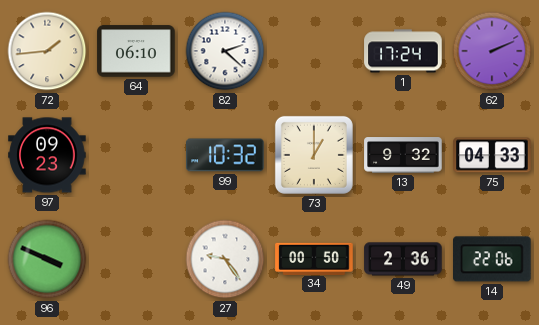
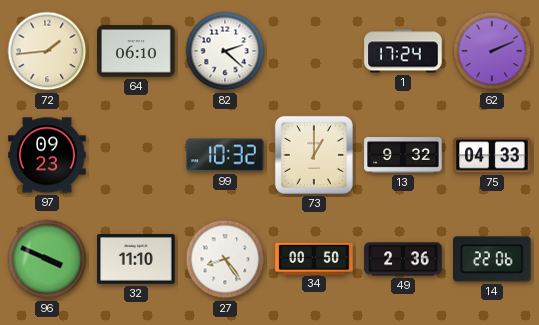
32: none -> 11:10
27: 9:24 -> 8:24
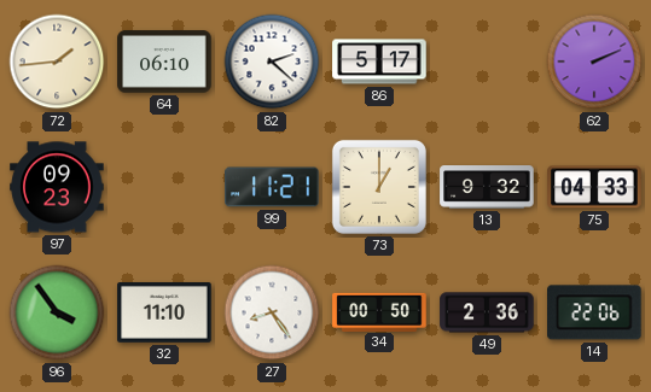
86: none -> 5:17
1: 17:24 -> none
99: 10:32 -> 11:21
96: 3:49 -> 3:54
